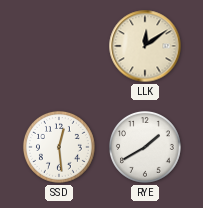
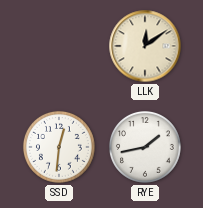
SSD: 12:29 -> 12:31
RYE: 1:40 -> 1:43
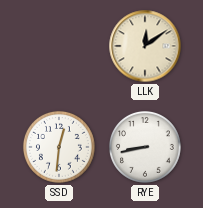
RYE: 1:43 -> 8:43
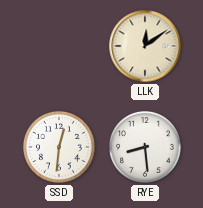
RYE: 8:43 -> 8:29
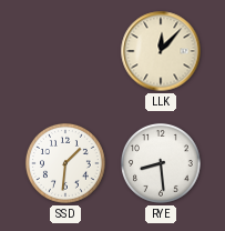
LLK: 12:09 -> 12:07
SSD: 12:31 -> 1:31
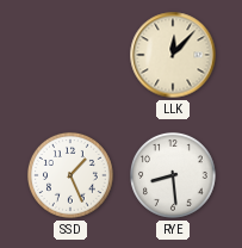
SSD: 1:31 -> 1:26
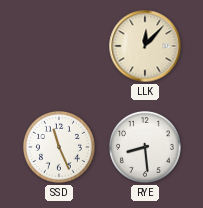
SSD: 1:26 -> 11:26
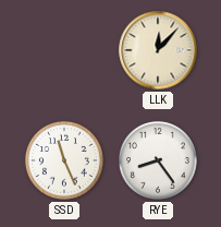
RYE: 8:29 -> 8:24
